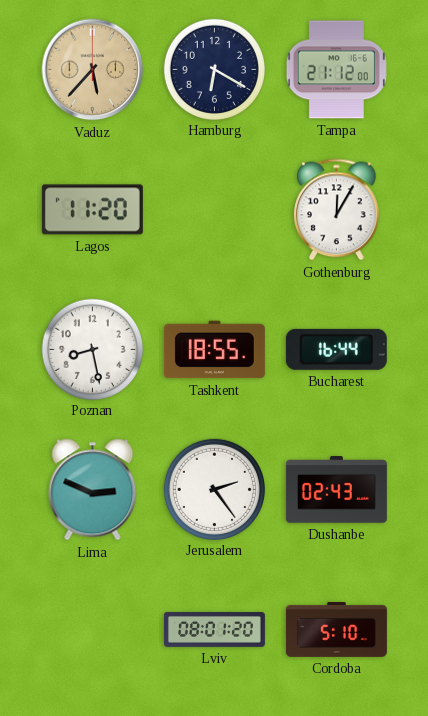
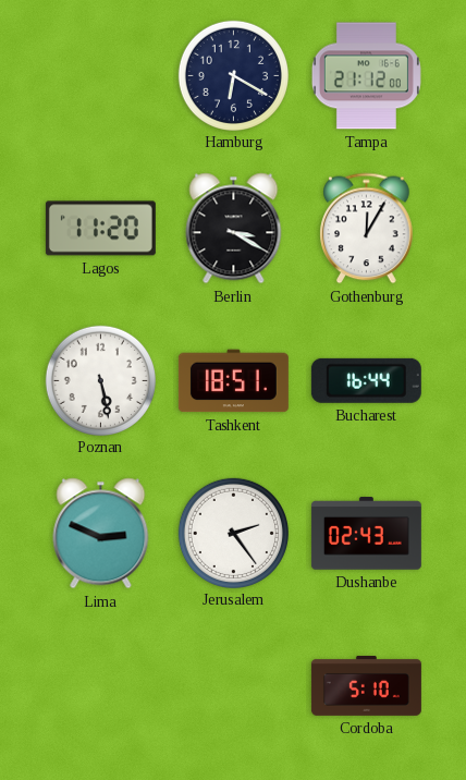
Vaduz: 5:37 -> none
Berlin: none -> 3:20
Poznan: 8:28 -> 5:28
Tashkent: 18:55 -> 18:51
Lviv: 08:01 -> none
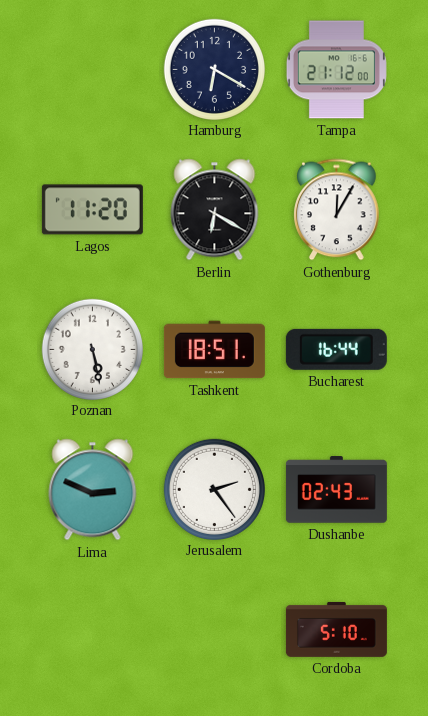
Berlin: 3:20 -> 6:20
